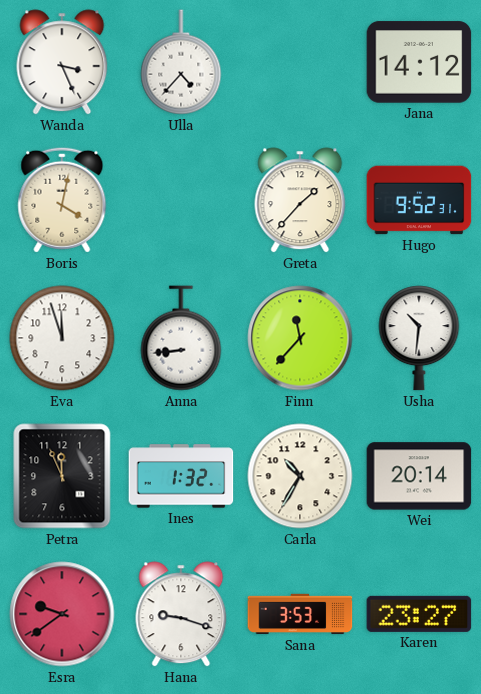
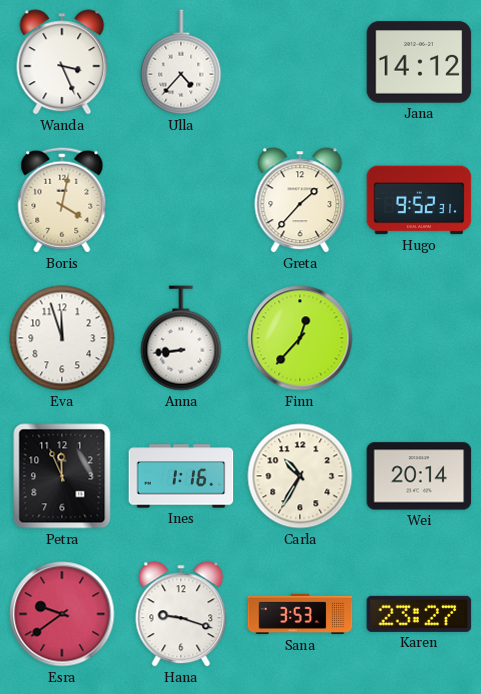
Finn: 11:37 -> 12:37
Usha: 10:31 -> none
Ines: 1:32 -> 1:16
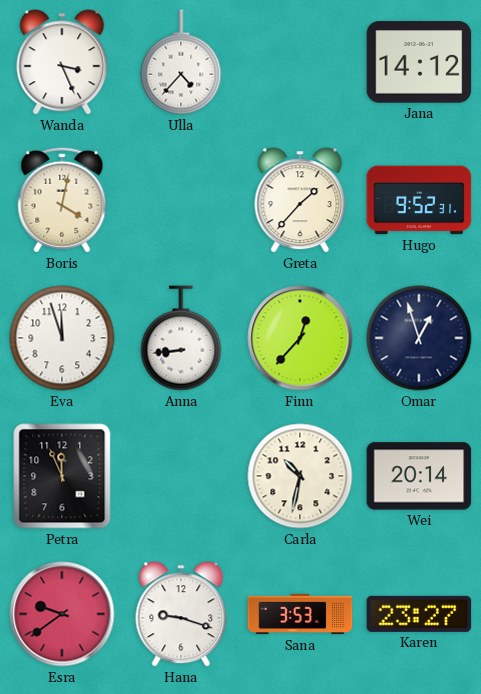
Omar: none -> 12:57
Ines: 1:16 -> none
Carla: 10:35 -> 10:32
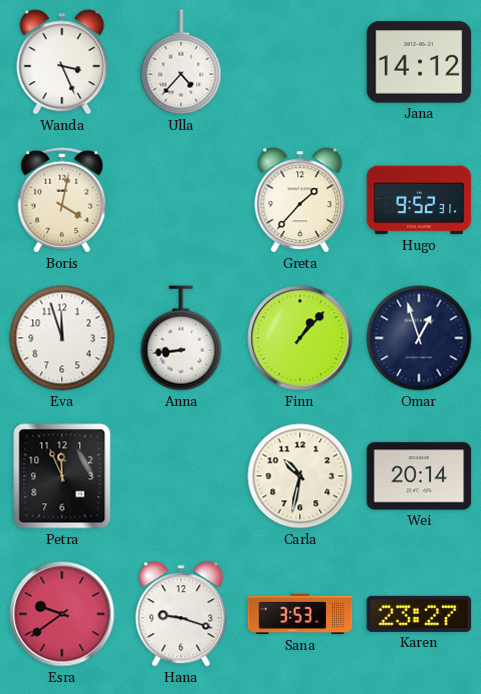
Finn: 12:37 -> 1:07
